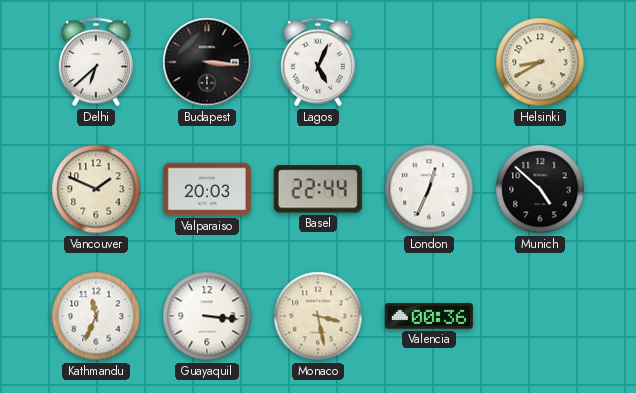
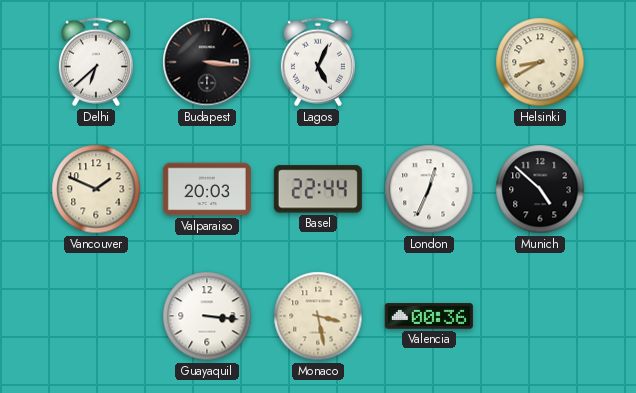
Kathmandu: 11:34 -> none
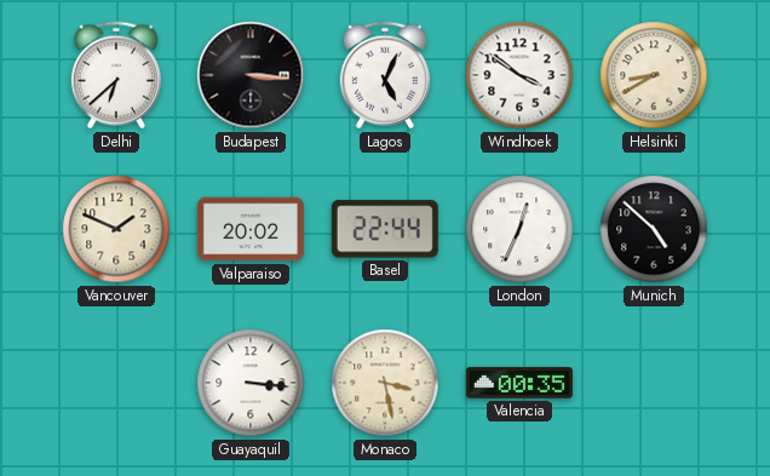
Windhoek: none -> 3:51
Valparaiso: 20:03 -> 20:02
Valencia: 00:36 -> 00:35
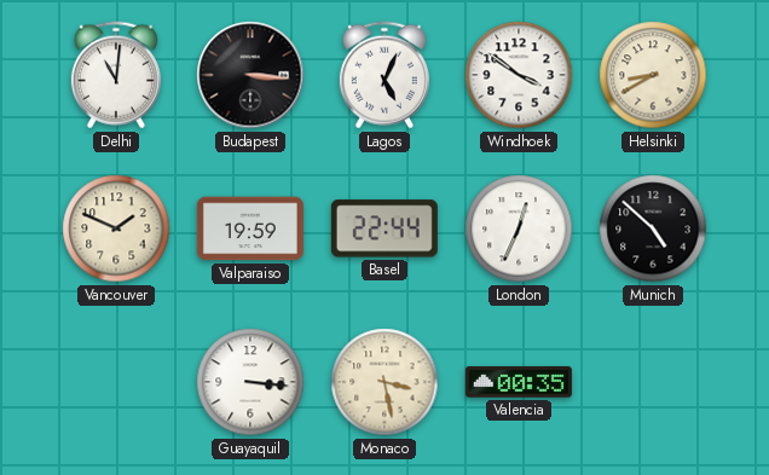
Delhi: 6:38 -> 11:01
Valparaiso: 20:02 -> 19:59
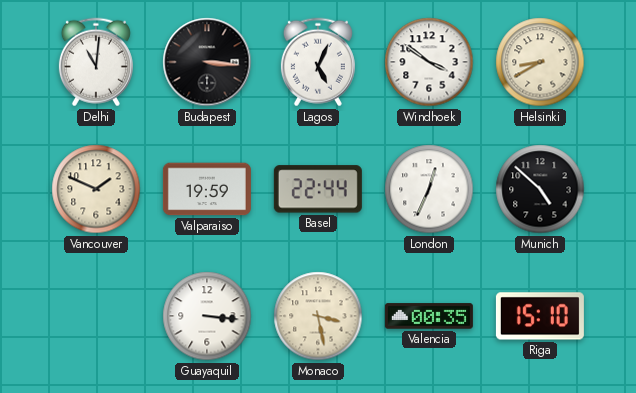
Riga: none -> 15:10
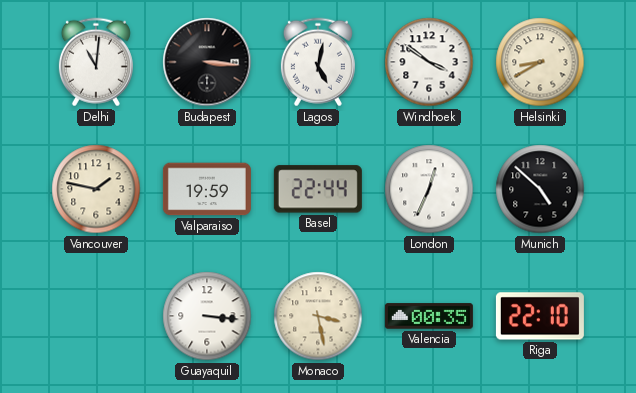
Lagos: 5:04 -> 5:02
Vancouver: 1:49 -> 1:47
Riga: 15:10 -> 22:10
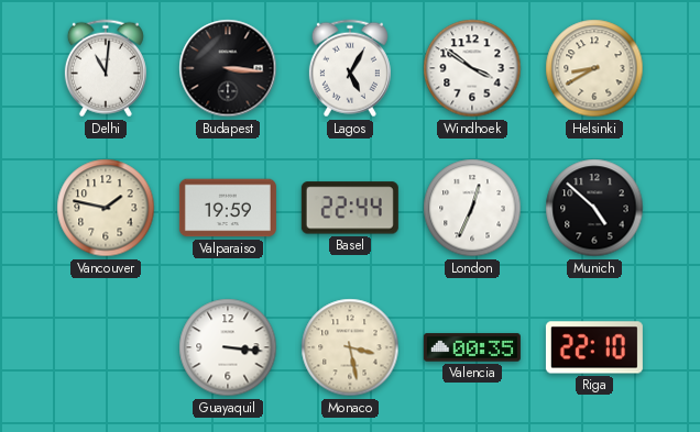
Lagos: 5:02 -> 5:05
